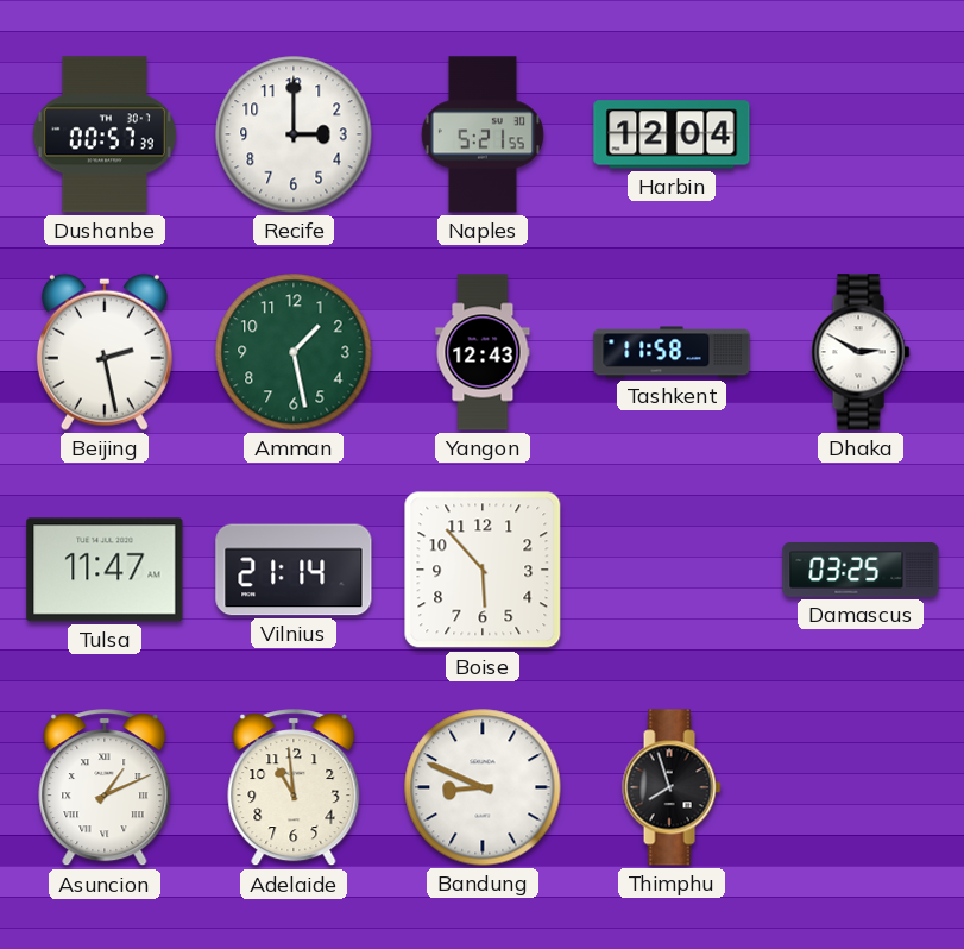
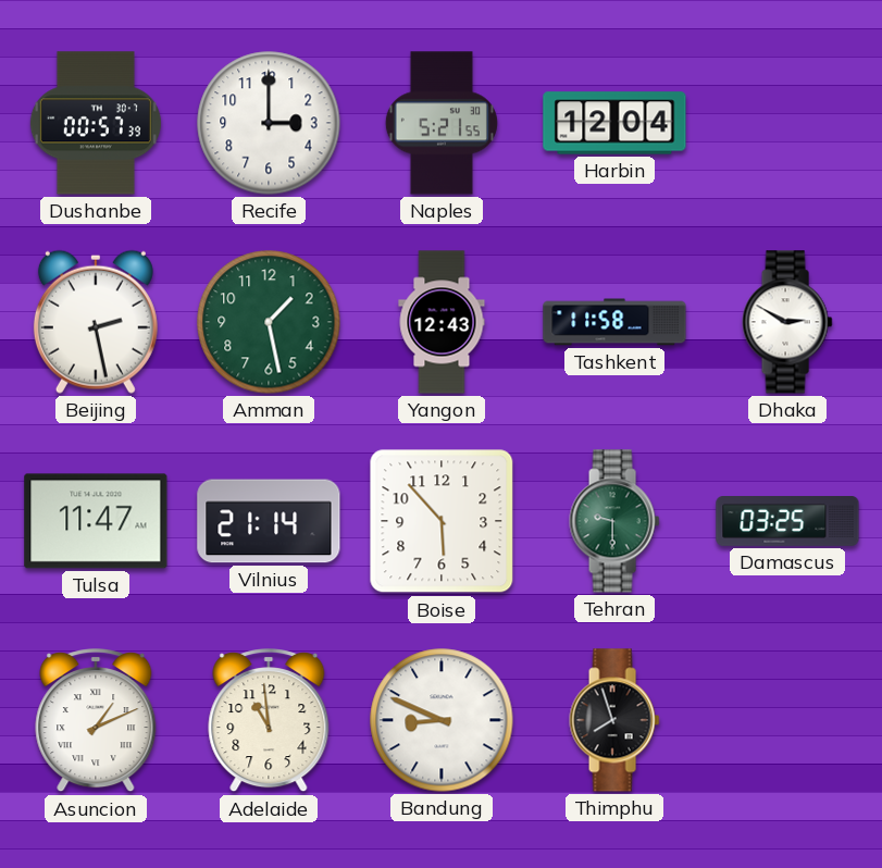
Tehran: none -> 9:30
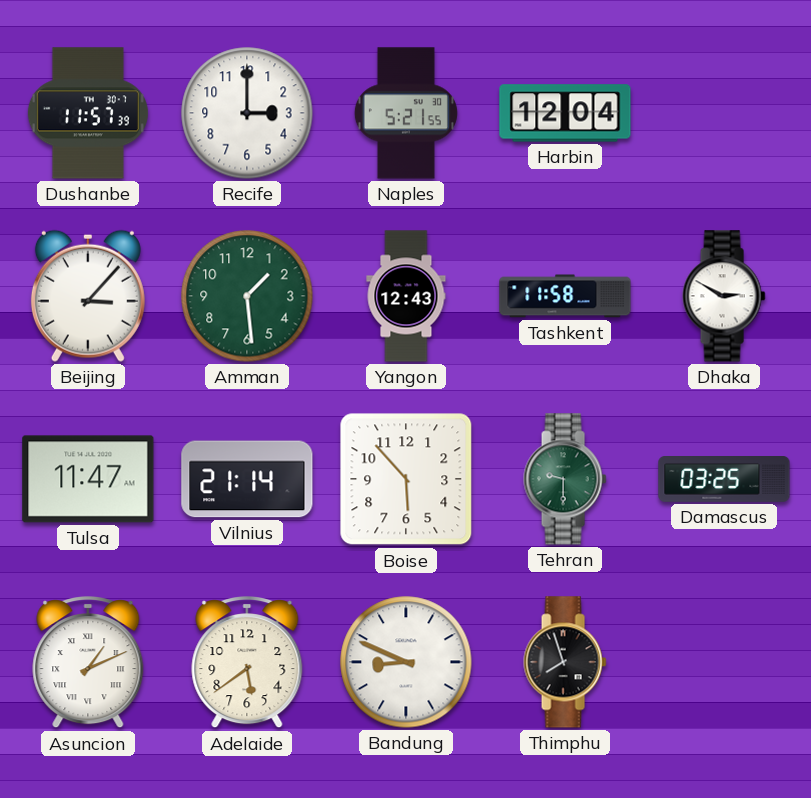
Dushanbe: 00:57 -> 11:57
Beijing: 2:28 -> 3:07
Amman: 1:28 -> 1:29
Adelaide: 10:59 -> 5:39
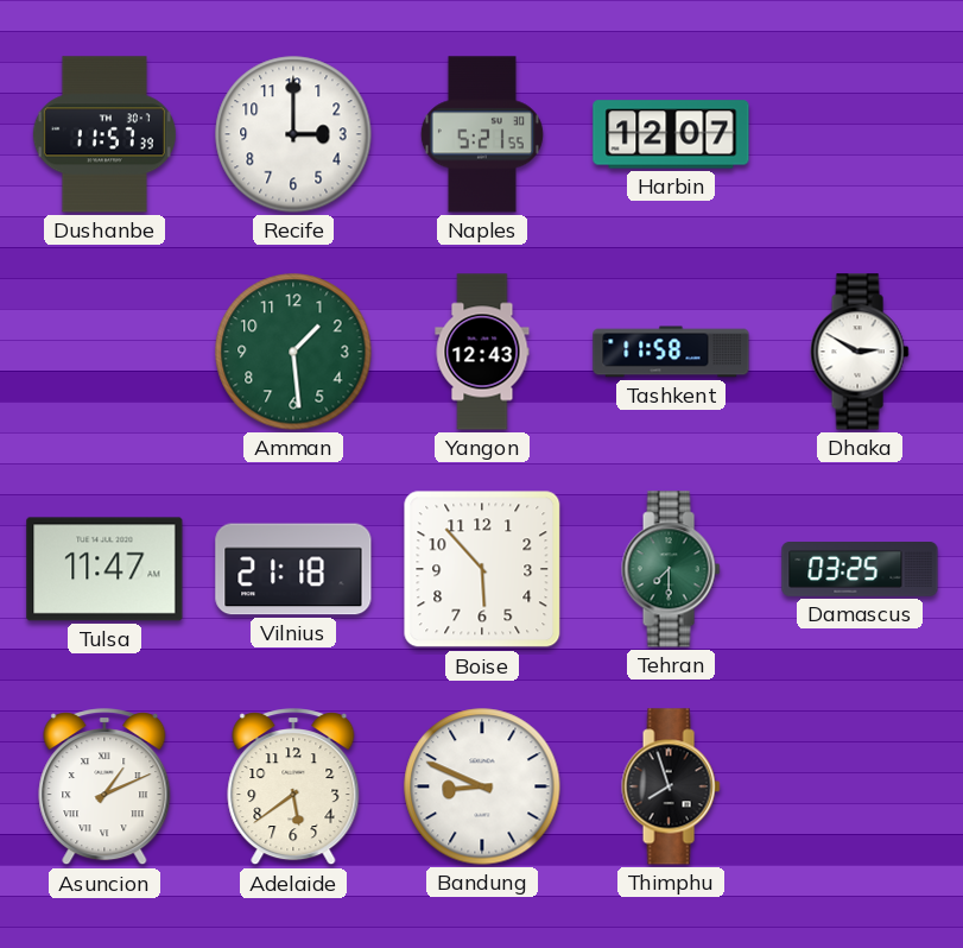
Harbin: 12:04 -> 12:07
Beijing: 3:07 -> none
Vilnius: 21:14 -> 21:18
Tehran: 9:30 -> 7:30
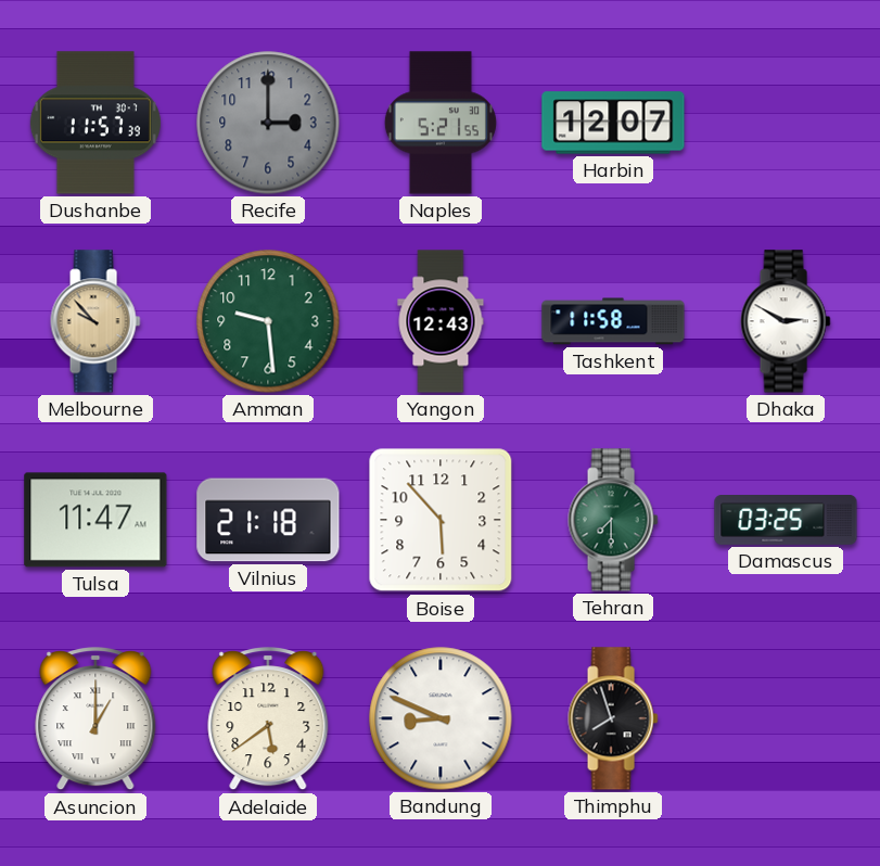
Recife dial: white -> grey
Melbourne: none -> 9:53
Amman: 1:29 -> 9:29
Asuncion: 1:11 -> 1:00
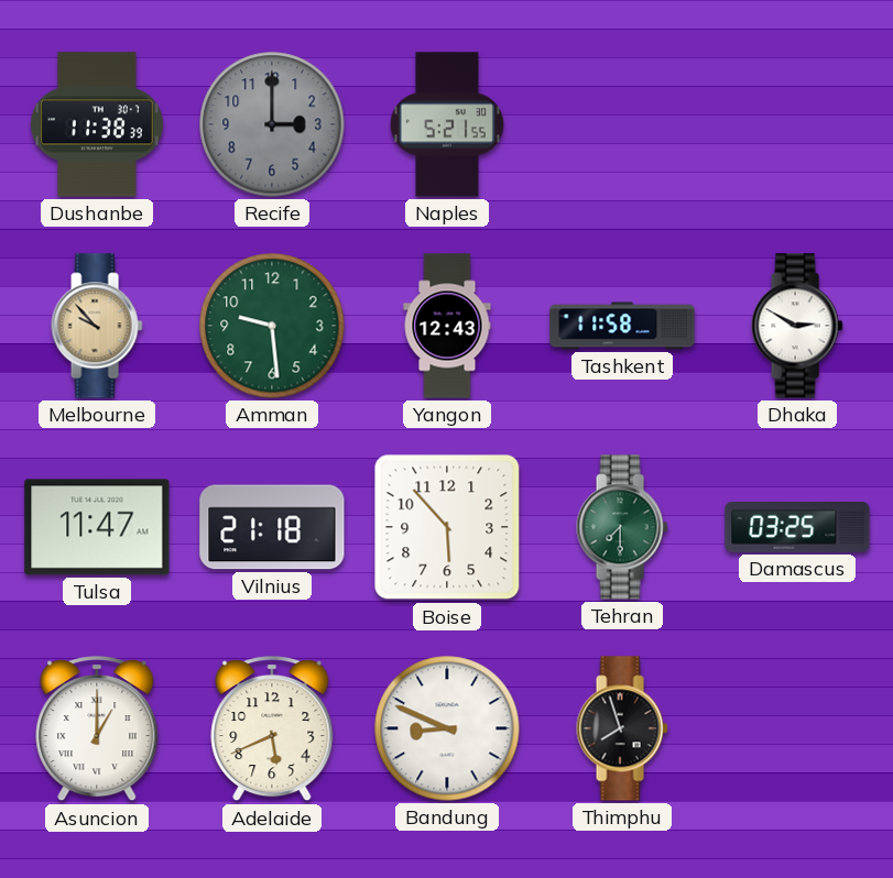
Dushanbe: 11:57 -> 11:38
Harbin: 12:07 -> none
Adelaide: 5:39 -> 5:41
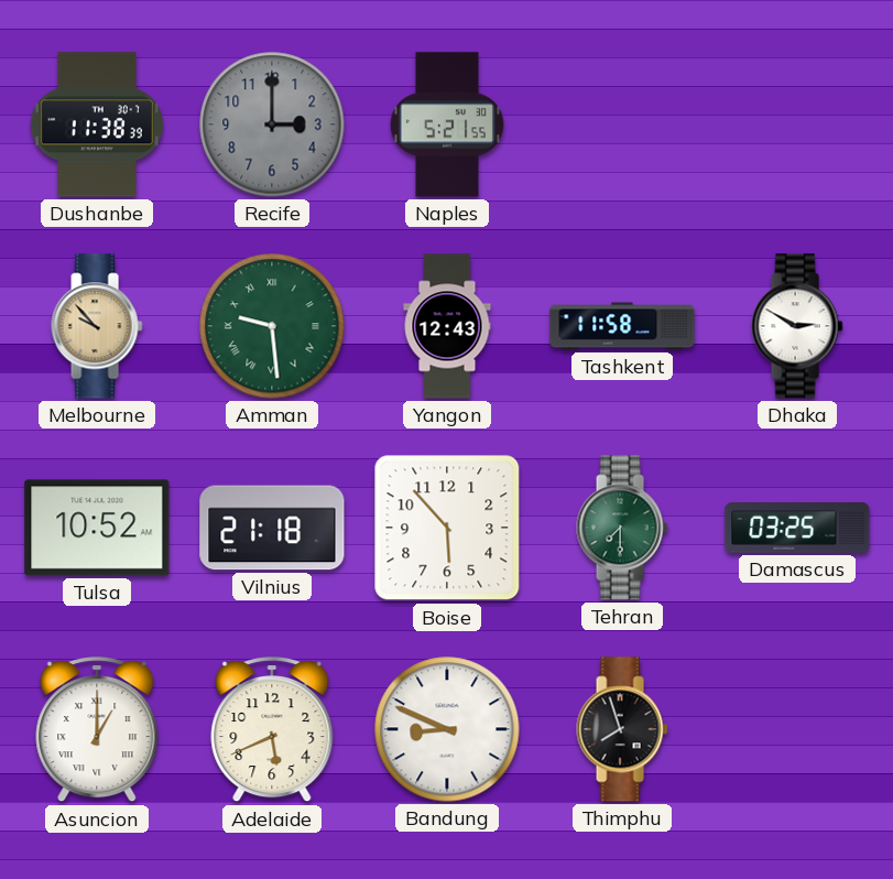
Amman numerals: Arabic -> Roman
Tulsa: 11:47 -> 10:52
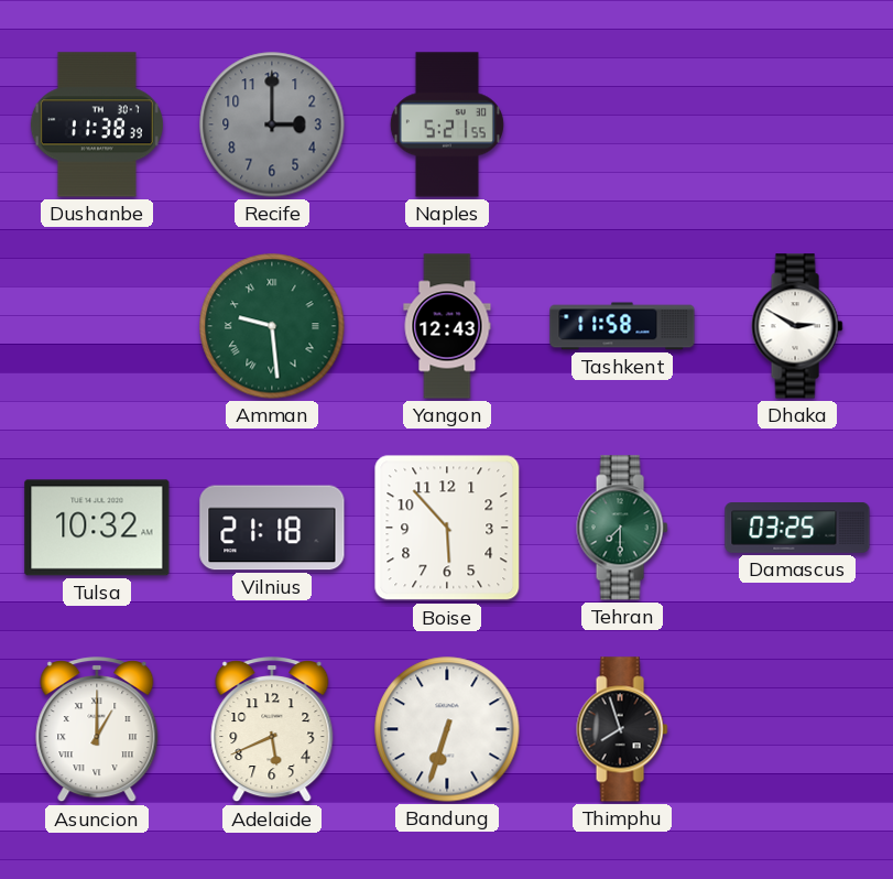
Melbourne: 9:53 -> none
Tulsa: 10:52 -> 10:32
Bandung: 8:49 -> 6:33
